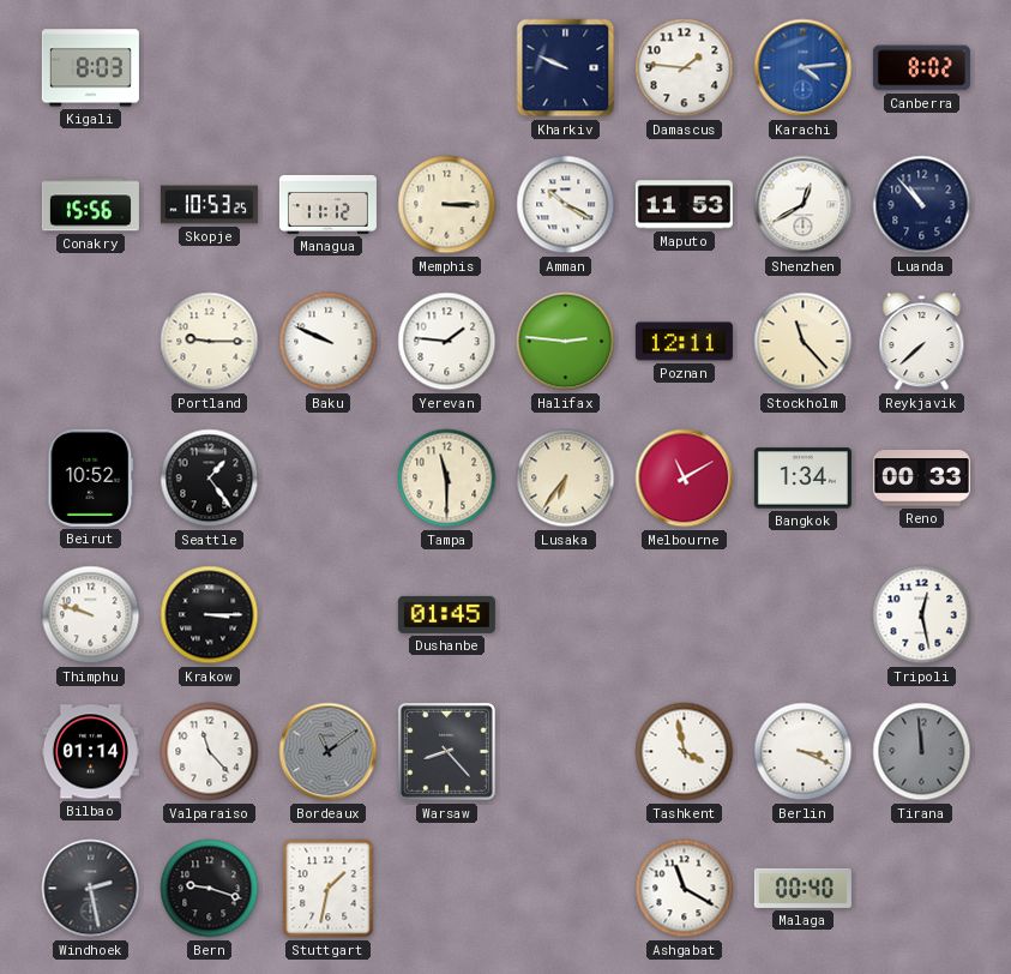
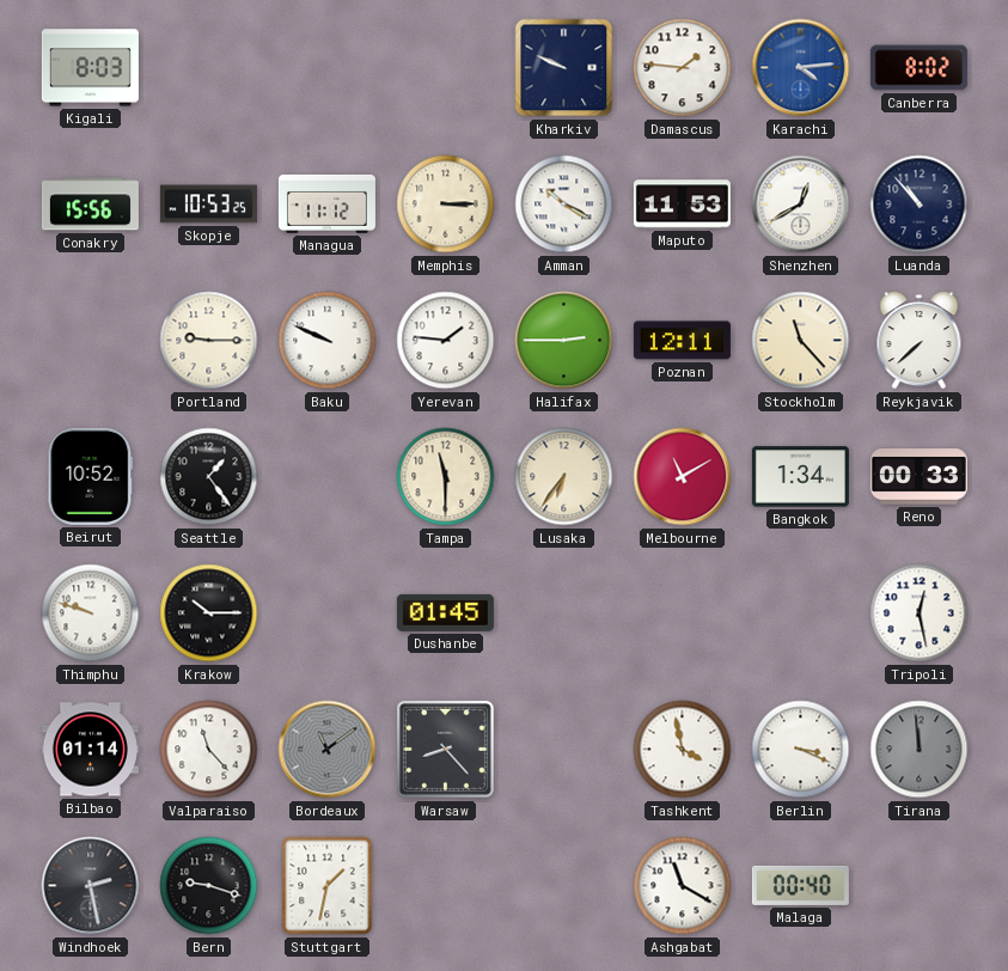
Halifax: 2:46 -> 2:45
Krakow: 3:15 -> 10:15
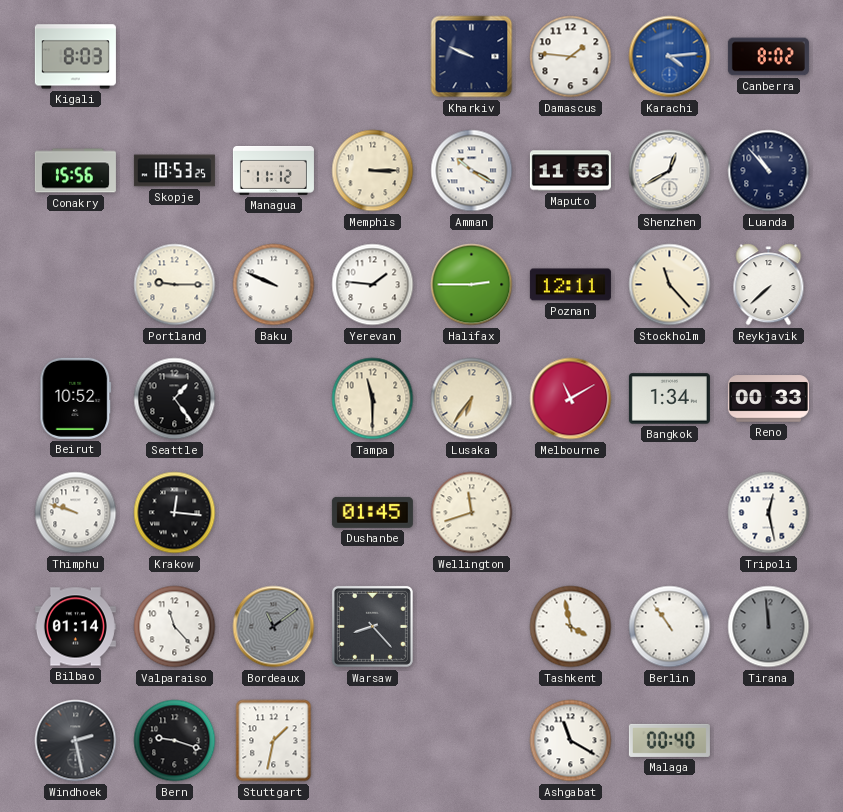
Krakow: 10:15 -> 12:16
Wellington: none -> 11:42
Berlin: 3:19 -> 10:54
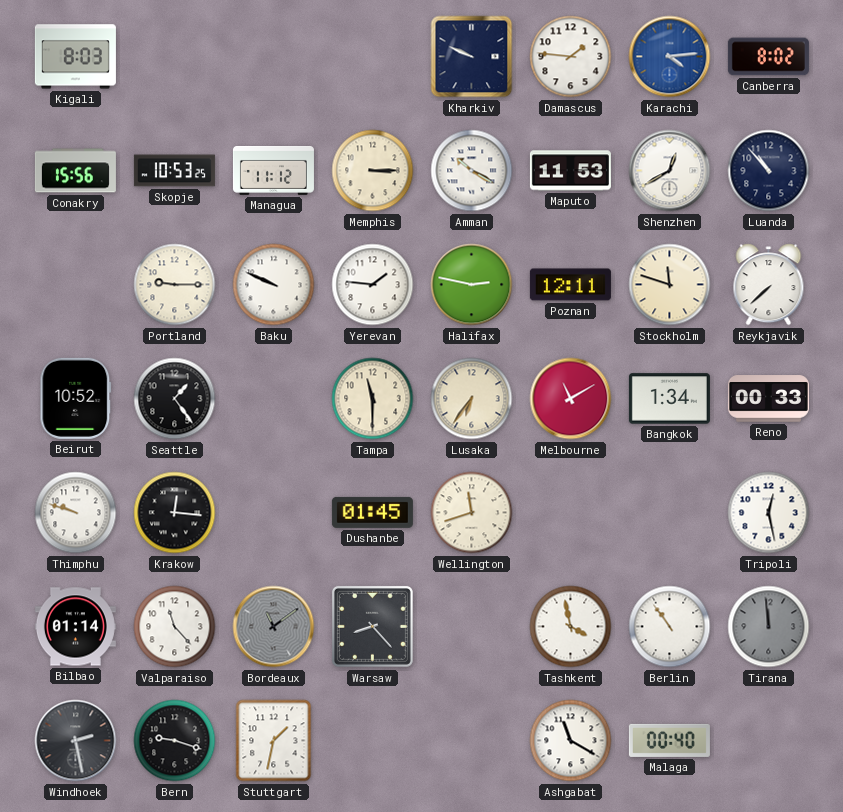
Halifax: 2:45 -> 2:47
Stockholm: 11:23 -> 11:48
